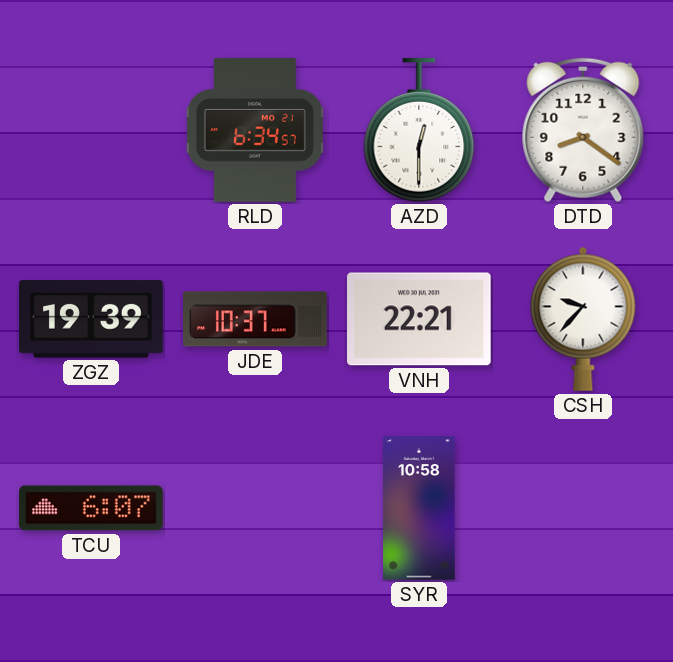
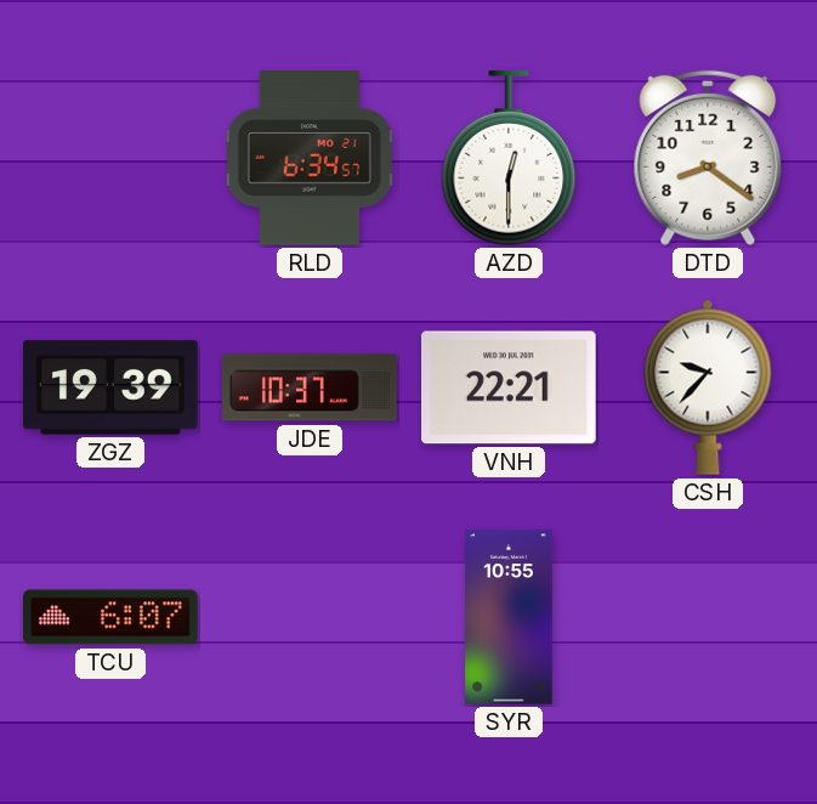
SYR: 10:58 -> 10:55
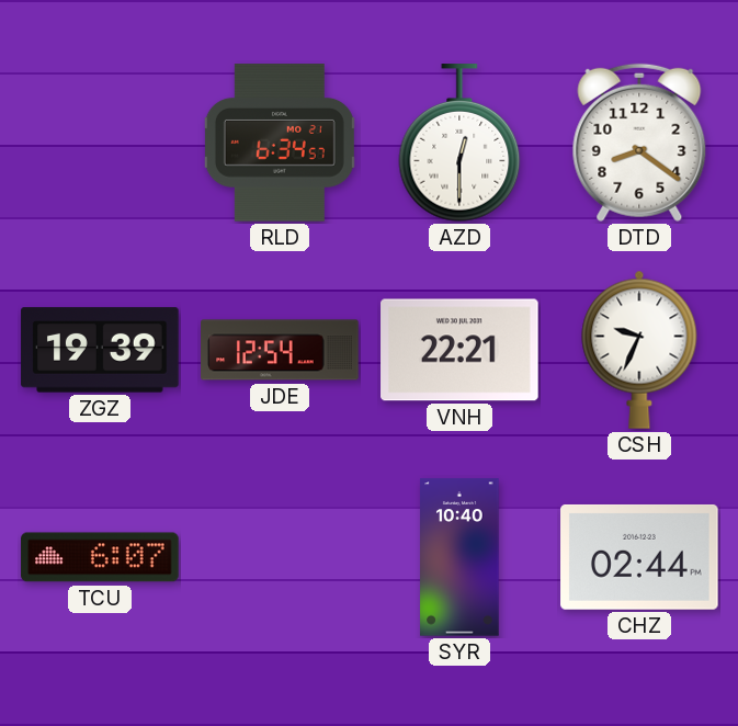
JDE: 10:37 -> 12:54
CSH: 9:37 -> 9:34
SYR: 10:55 -> 10:40
CHZ: none -> 02:44
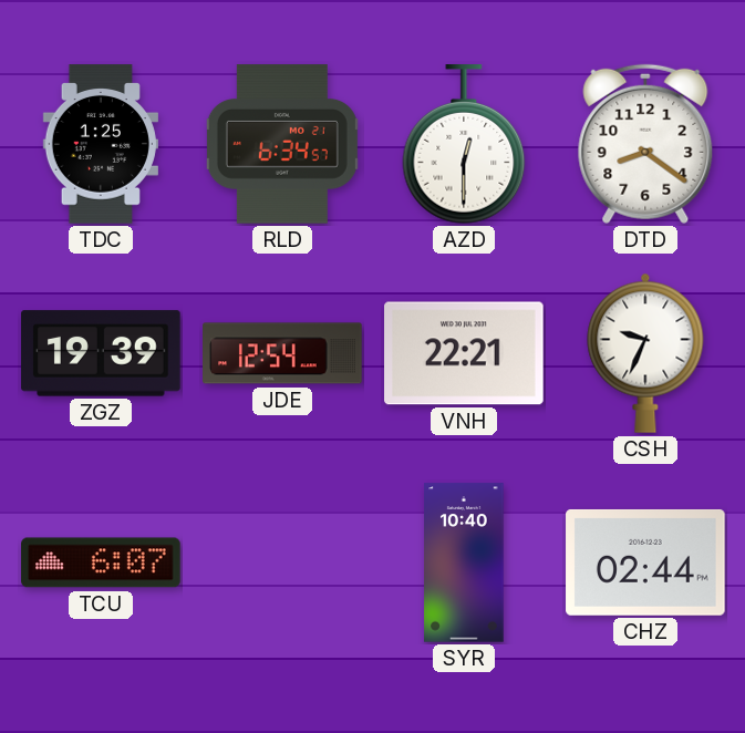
TDC: none -> 1:25
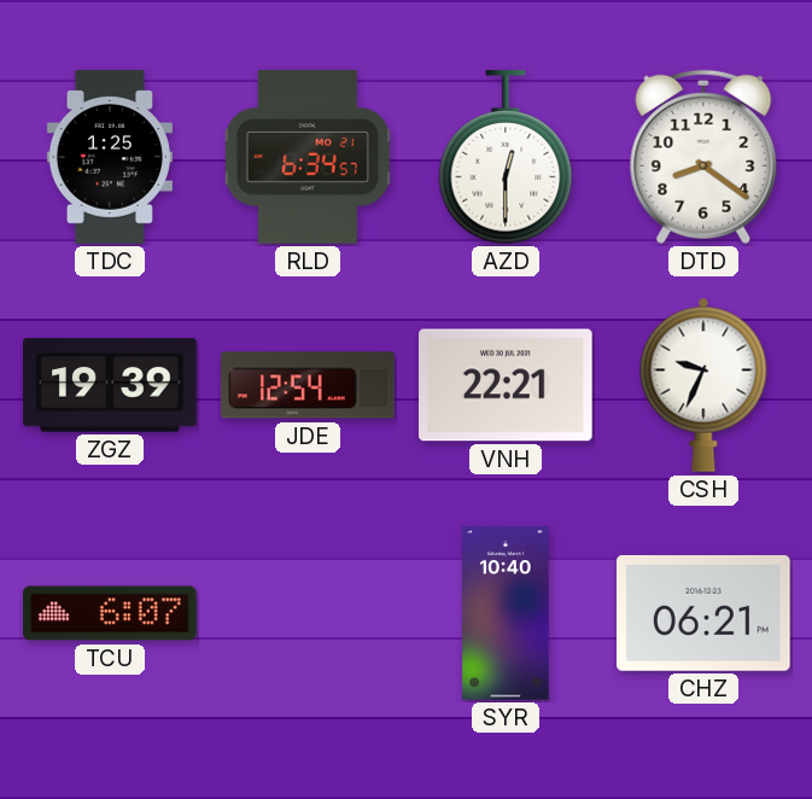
CHZ: 02:44 -> 06:21
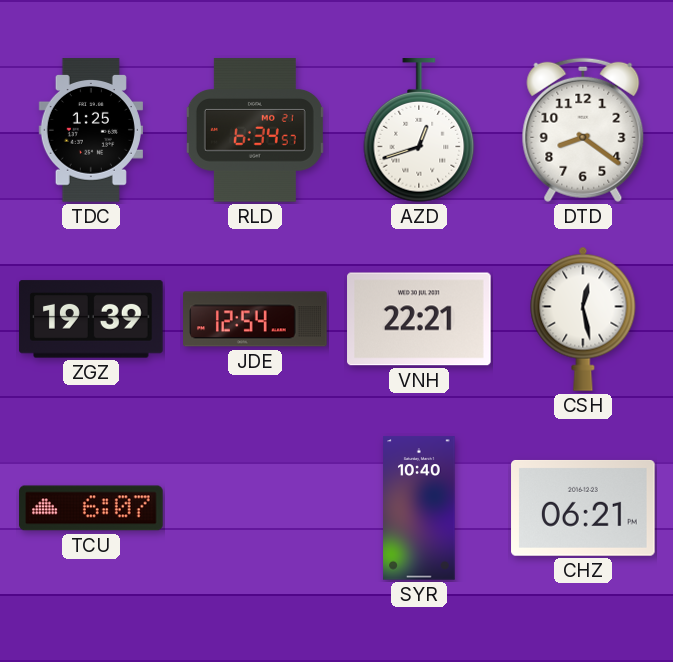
AZD: 12:30 -> 12:42
CSH: 9:34 -> 12:28
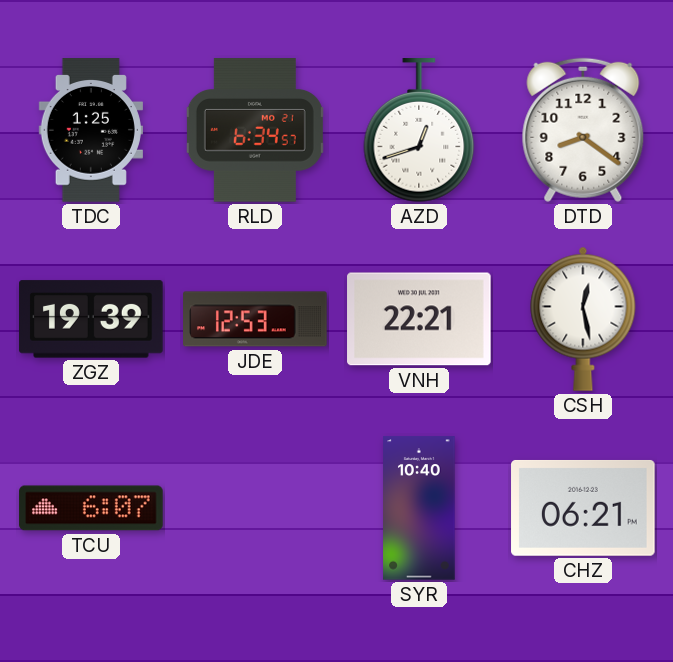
JDE: 12:54 -> 12:53
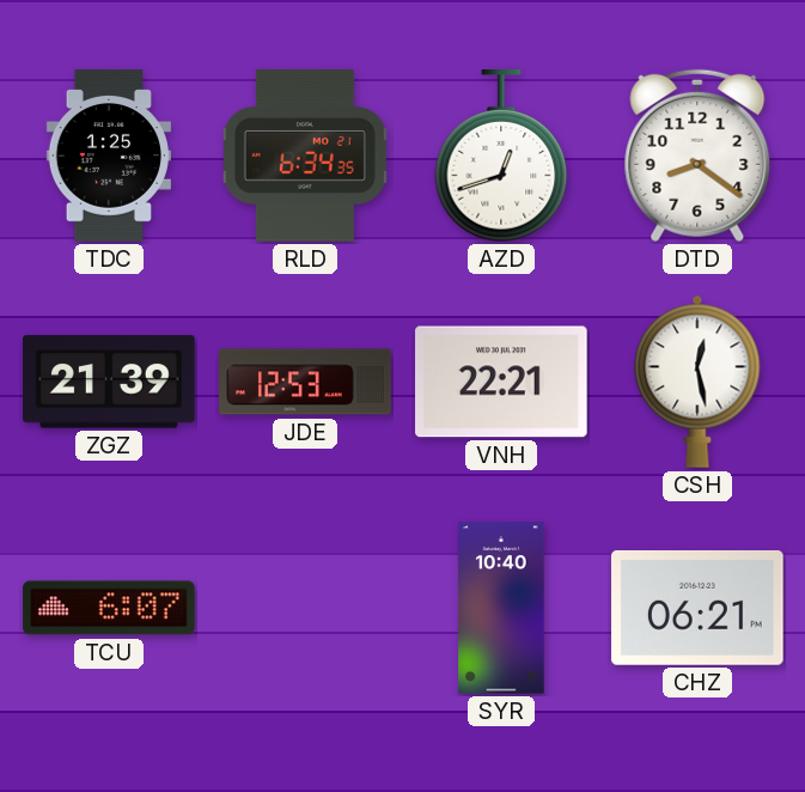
RLD: 6:34:57 -> 6:34:35
ZGZ: 19:39 -> 21:39
